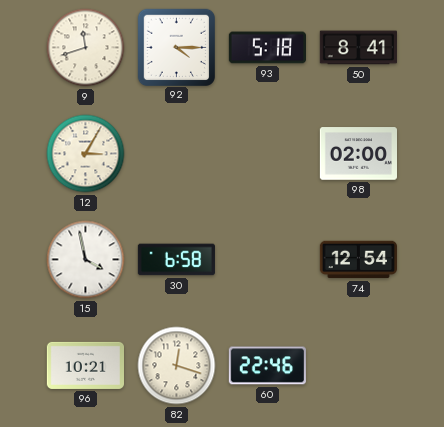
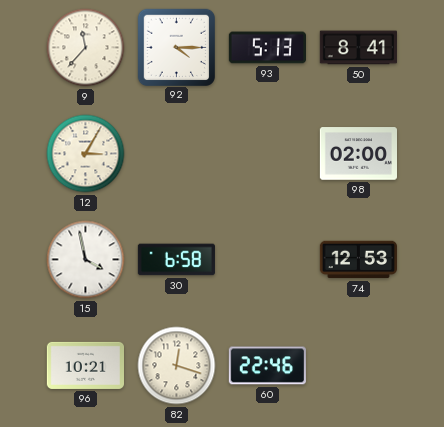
9: 11:42 -> 11:37
93: 5:18 -> 5:13
74: 12:54 -> 12:53
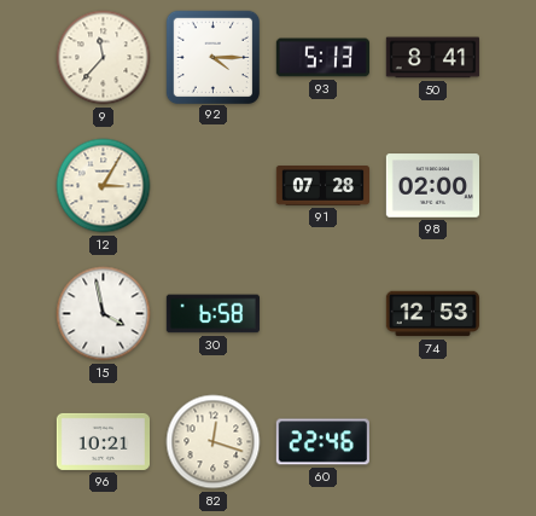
91: none -> 07:28
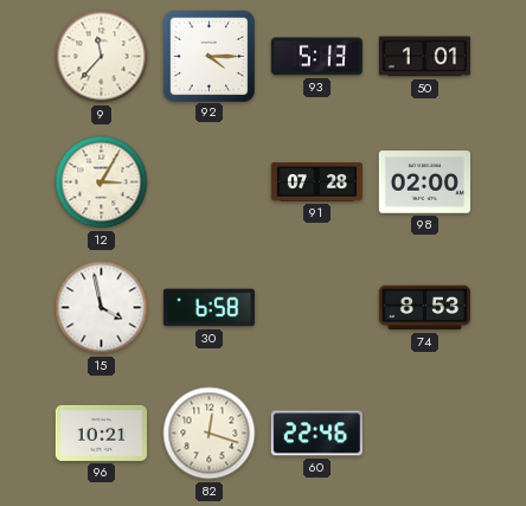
50: 8:41 -> 1:01
74: 12:53 -> 8:53
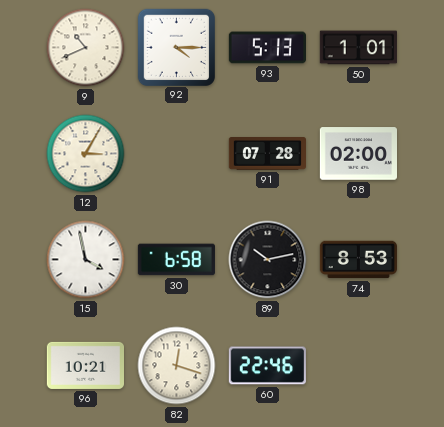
9: 11:37 -> 10:41
89: none -> 10:13
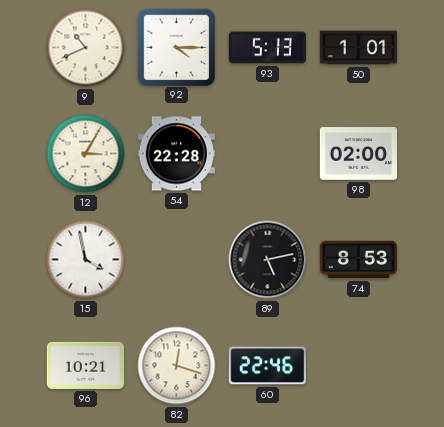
54: none -> 22:28
91: 07:28 -> none
30: 6:58 -> none
89: 10:13 -> 5:13
